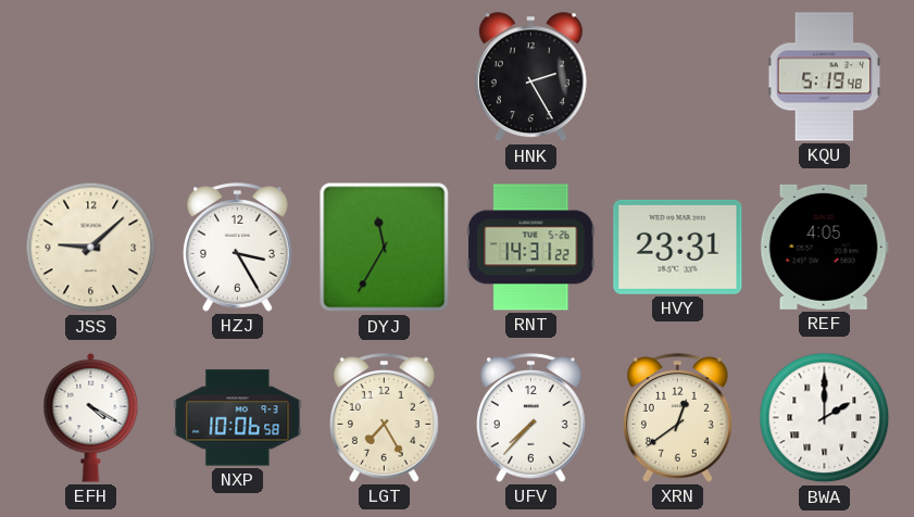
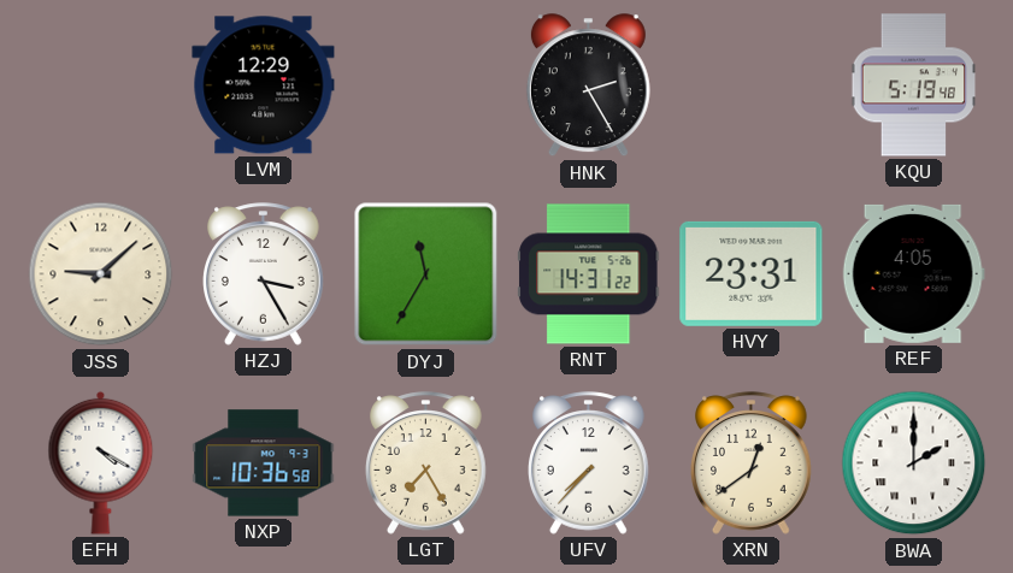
LVM: none -> 12:29
NXP: 10:06 -> 10:36
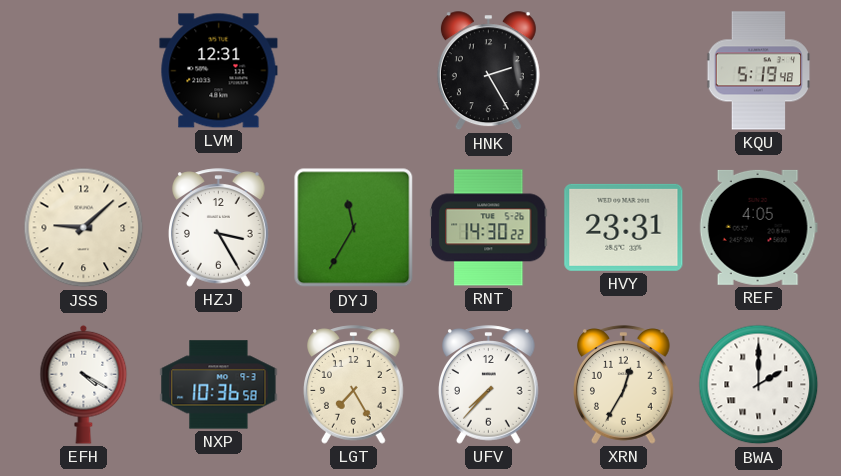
LVM: 12:29 -> 12:31
RNT: 14:31 -> 14:30
XRN: 12:39 -> 12:35
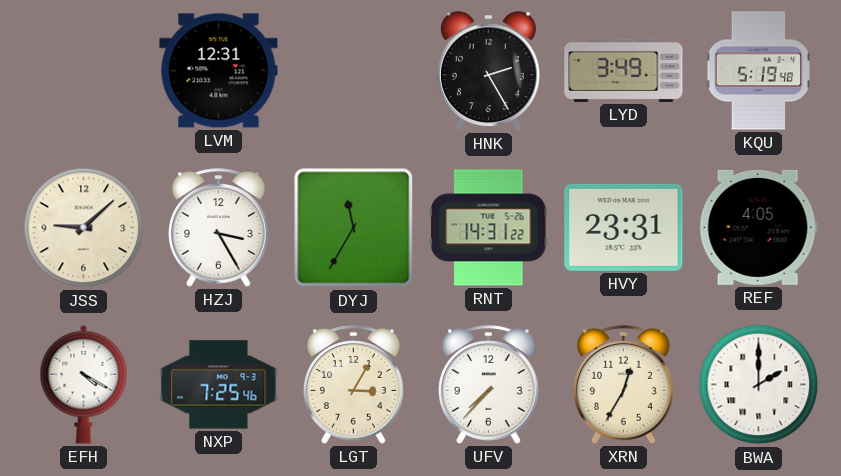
LYD: none -> 3:49
RNT: 14:30 -> 14:31
NXP: 10:36 -> 7:25
LGT: 7:25 -> 3:05
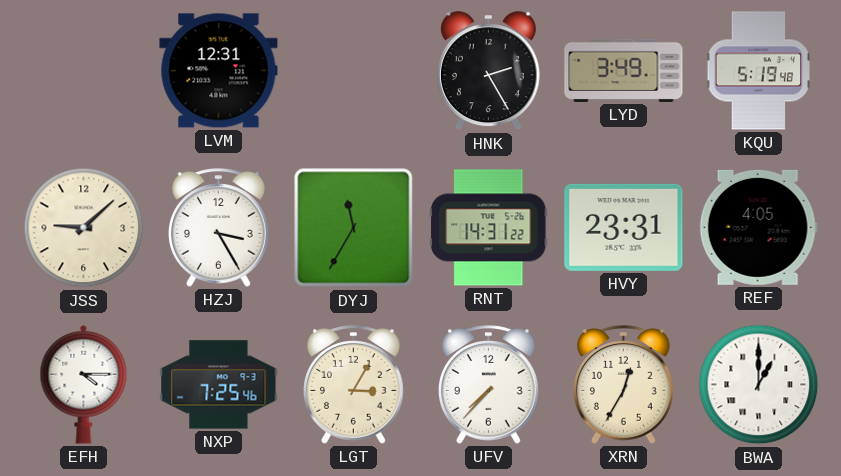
EFH: 4:20 -> 4:15
BWA: 2:00 -> 1:00
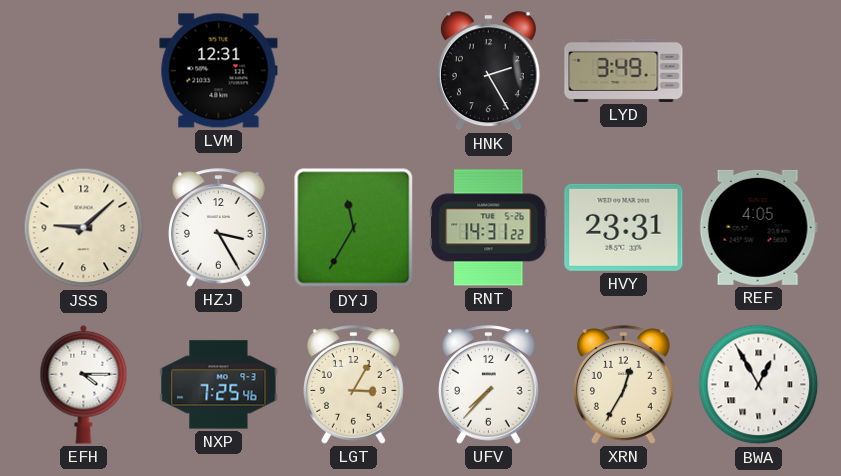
KQU: 5:19 -> none
BWA: 1:00 -> 12:55
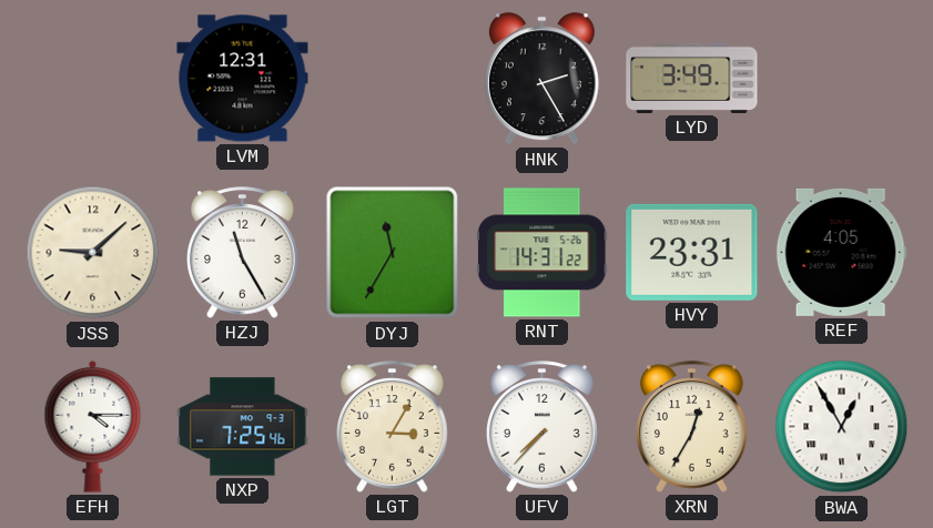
HZJ: 3:25 -> 11:25
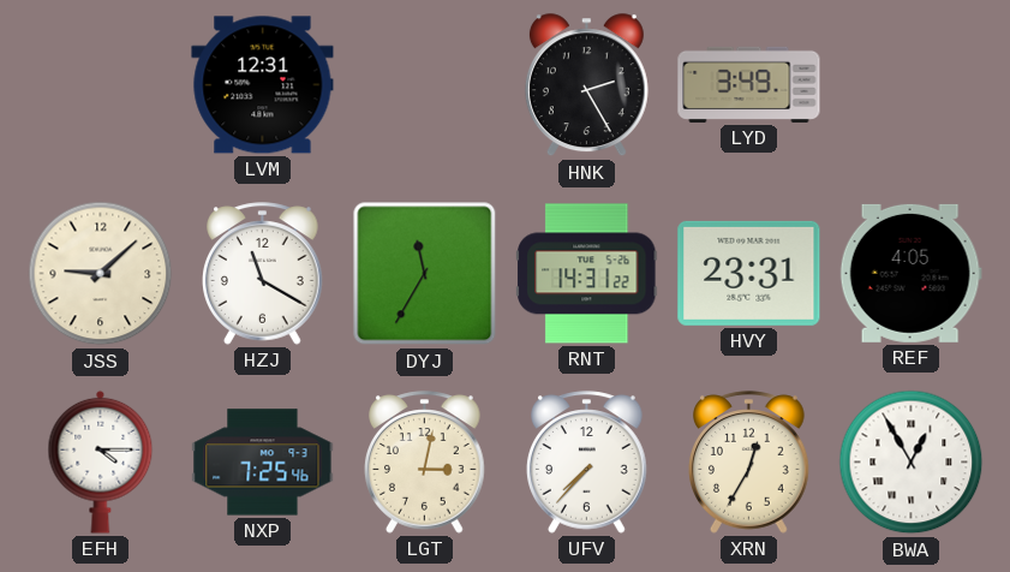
HZJ: 11:25 -> 11:20
LGT: 3:05 -> 3:02
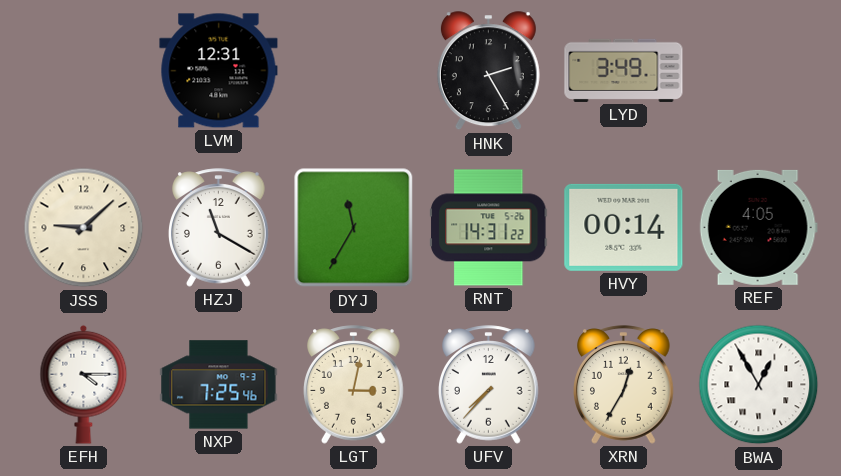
HVY: 23:31 -> 00:14
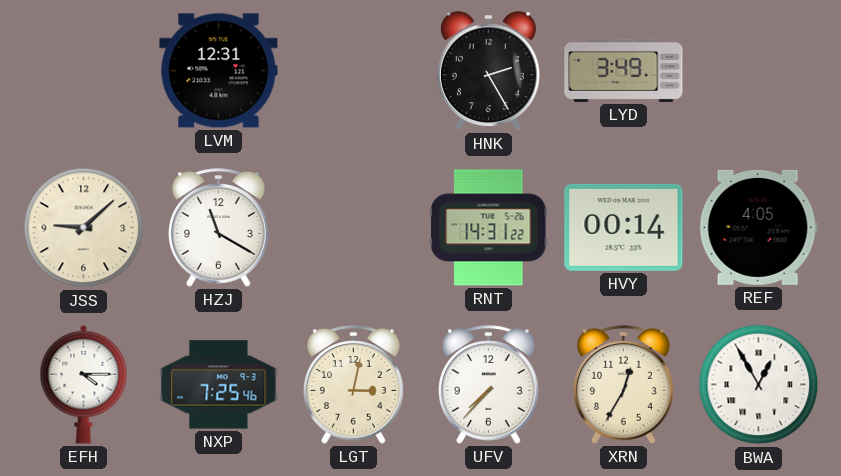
DYJ: 11:35 -> none
